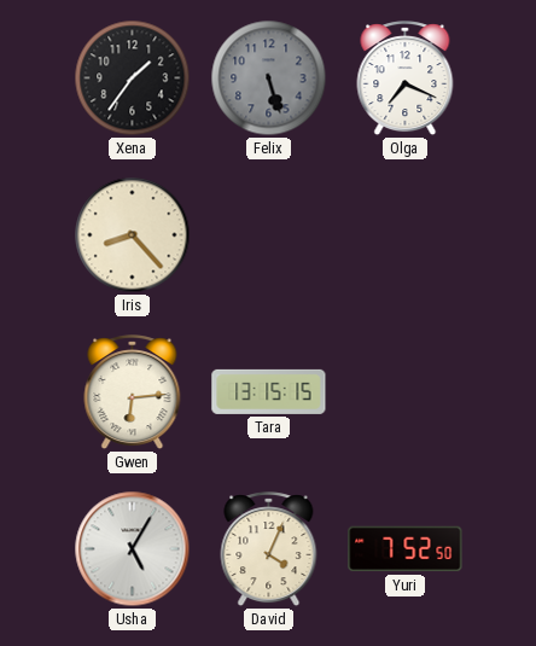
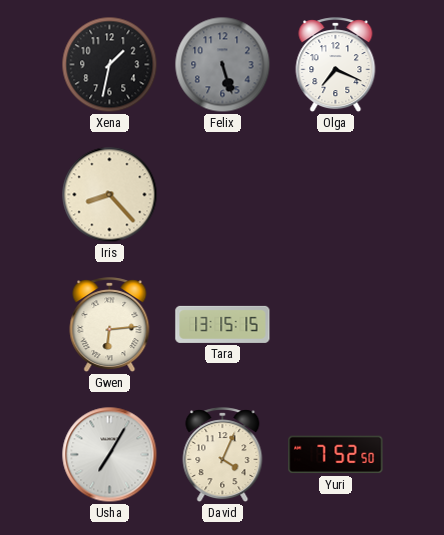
Xena: 1:36 -> 1:32
Usha: 5:05 -> 7:05
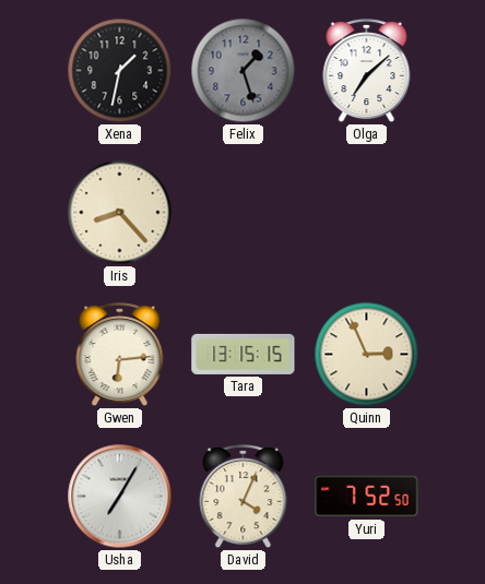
Felix: 5:27 -> 1:27
Olga: 7:19 -> 7:08
Quinn: none -> 2:56
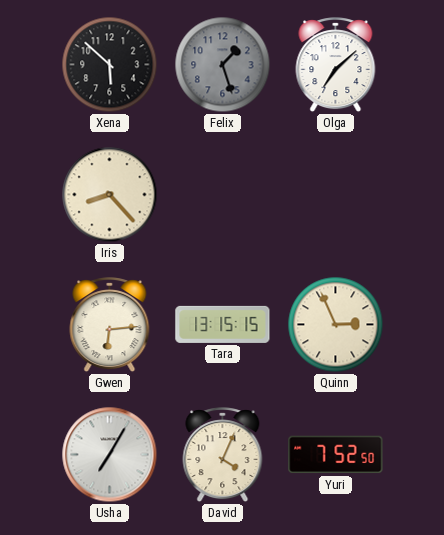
Xena: 1:32 -> 5:52
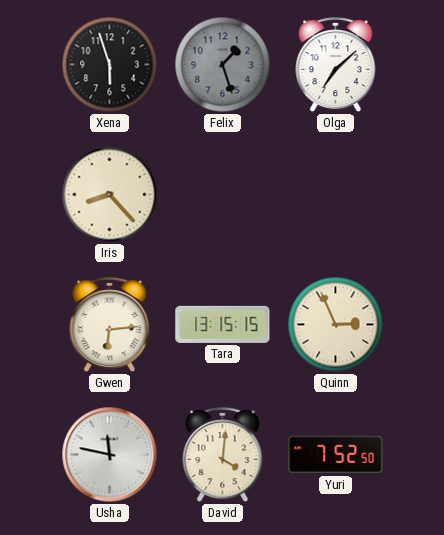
Xena: 5:52 -> 5:57
Usha: 7:05 -> 11:47
David: 4:04 -> 4:01
